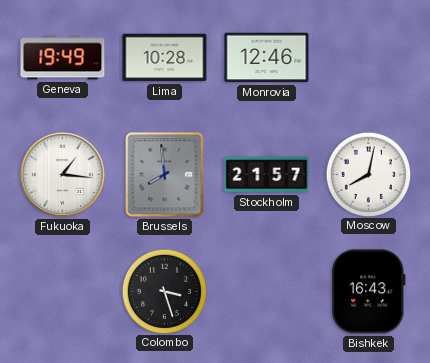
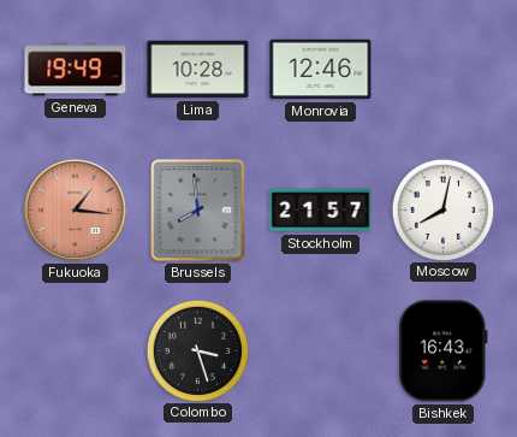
Fukuoka dial: white -> salmon
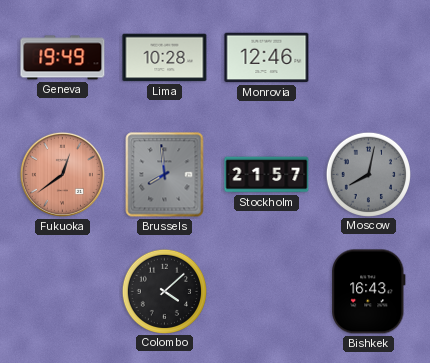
Fukuoka: 1:16 -> 12:39
Moscow dial: white -> grey
Colombo: 3:27 -> 4:08
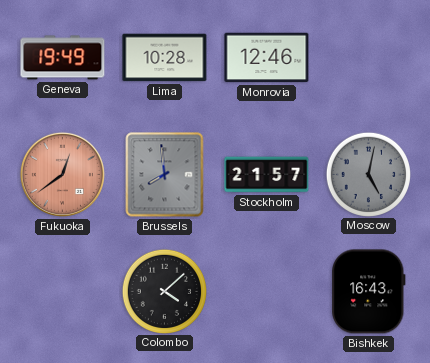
Moscow: 8:02 -> 5:02
